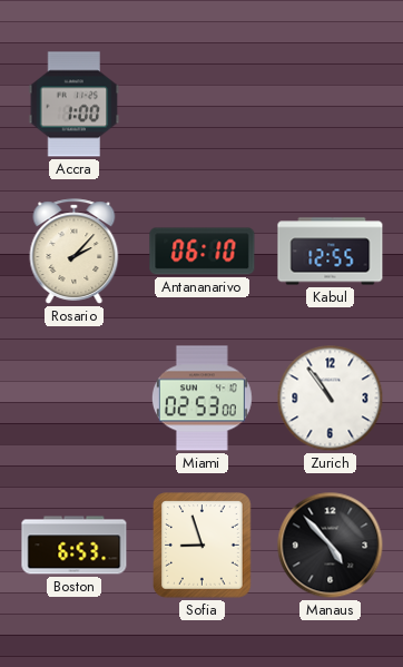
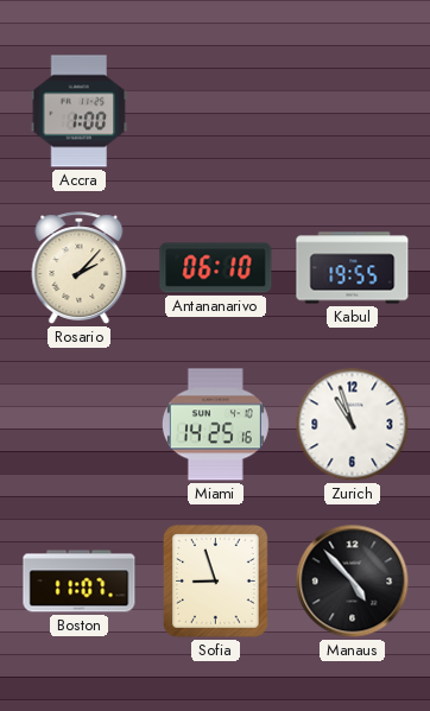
Kabul: 12:55 -> 19:55
Miami: 02:53 -> 14:25
Zurich: 10:54 -> 10:57
Boston: 6:53 -> 11:07
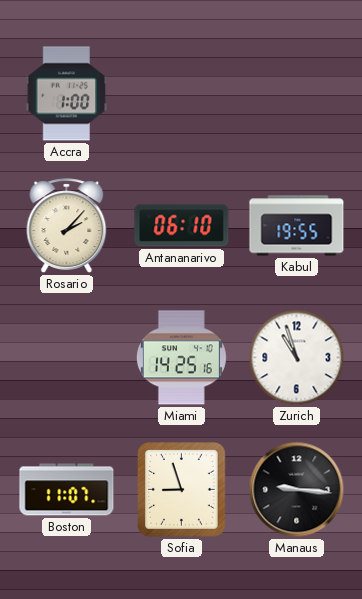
Manaus: 4:53 -> 9:16
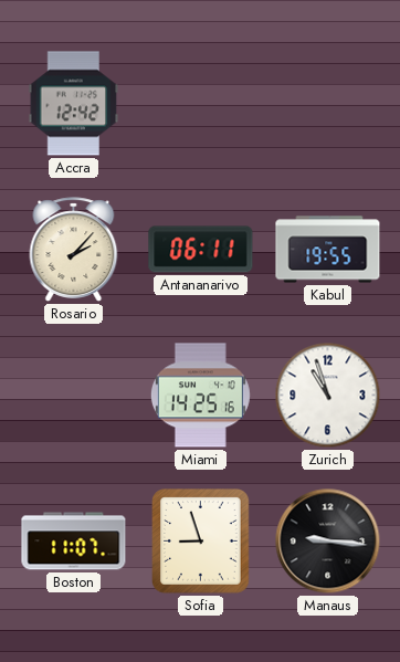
Accra: 1:00 -> 12:42
Antananarivo: 06:10 -> 06:11
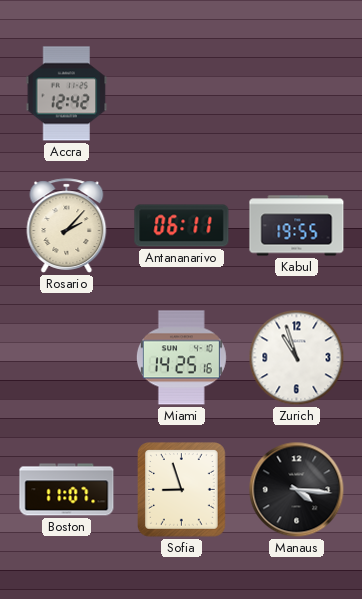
Manaus: 9:16 -> 4:16
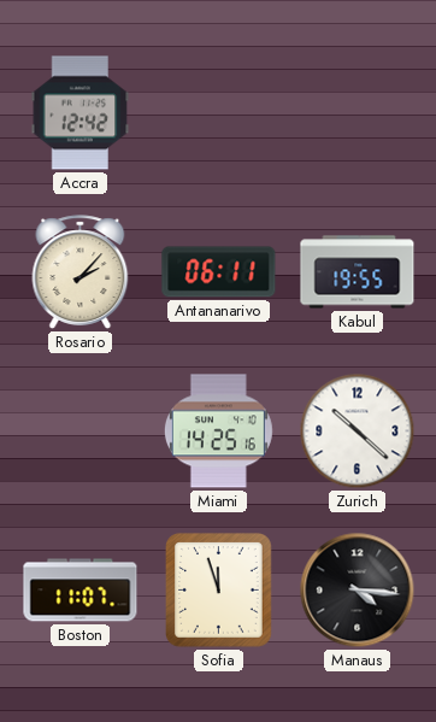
Zurich: 10:57 -> 10:22
Sofia: 8:57 -> 11:57
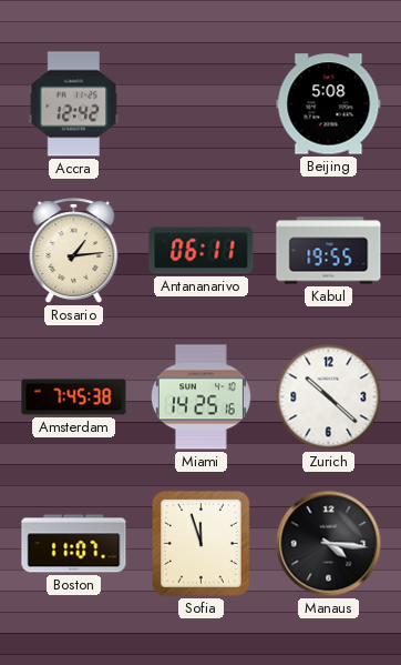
Beijing: none -> 5:08
Rosario: 2:07 -> 1:14
Amsterdam: none -> 7:45
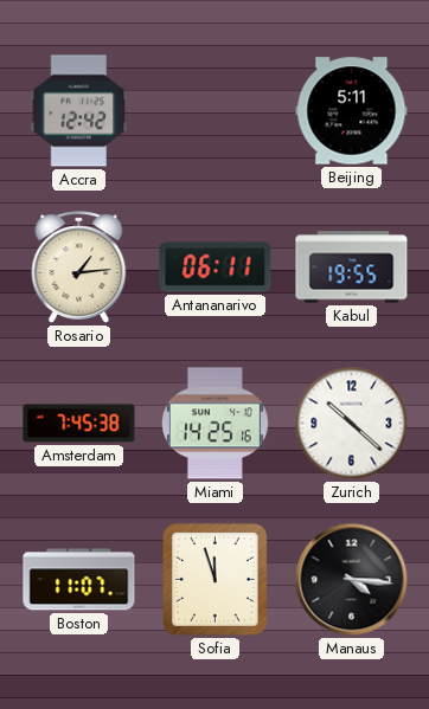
Beijing: 5:08 -> 5:11
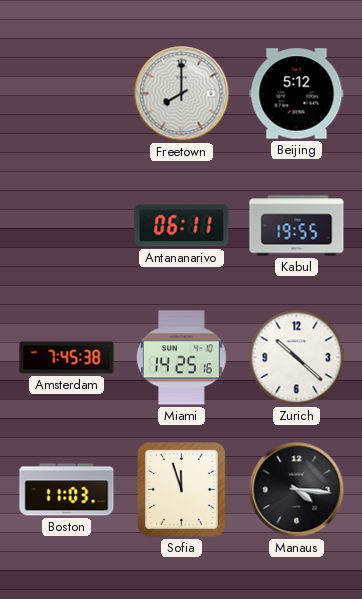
Accra: 12:42 -> none
Freetown: none -> 8:00
Beijing: 5:11 -> 5:12
Rosario: 1:14 -> none
Boston: 11:07 -> 11:03
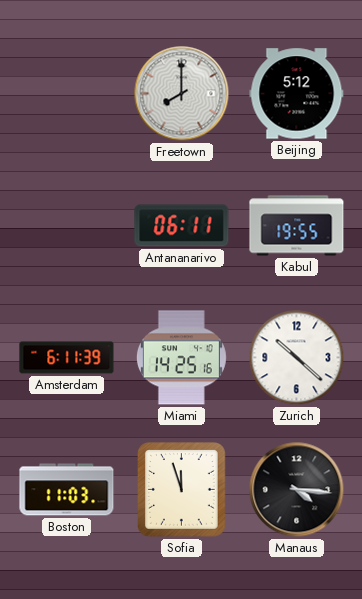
Amsterdam: 7:45 -> 6:11
